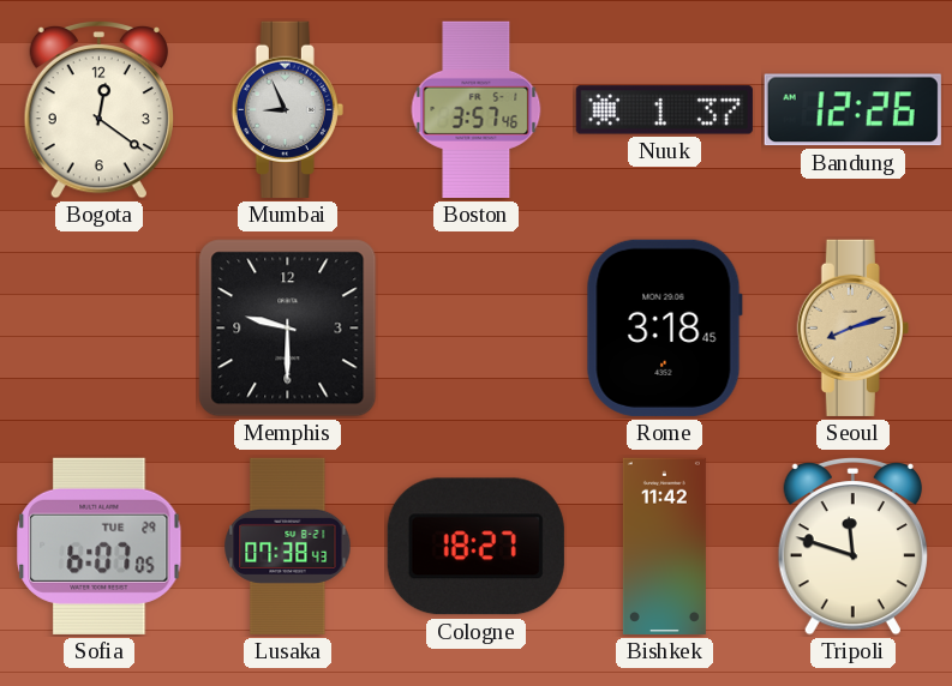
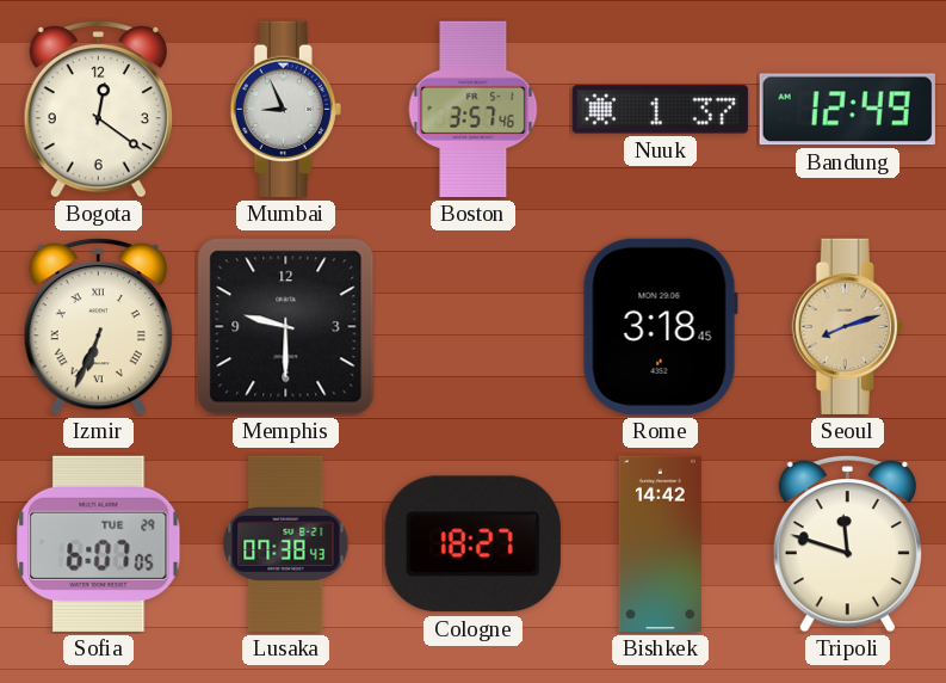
Bandung: 12:26 -> 12:49
Izmir: none -> 6:34
Bishkek: 11:42 -> 14:42
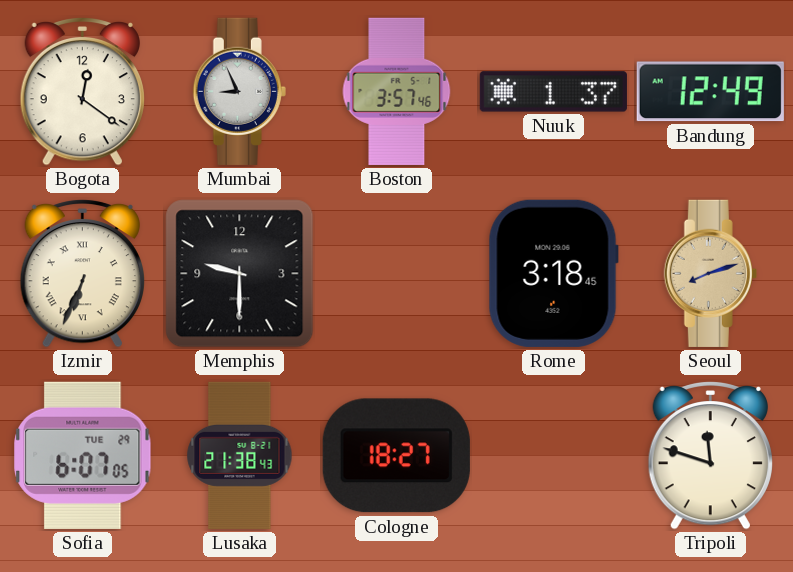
Lusaka: 07:38 -> 21:38
Bishkek: 14:42 -> none
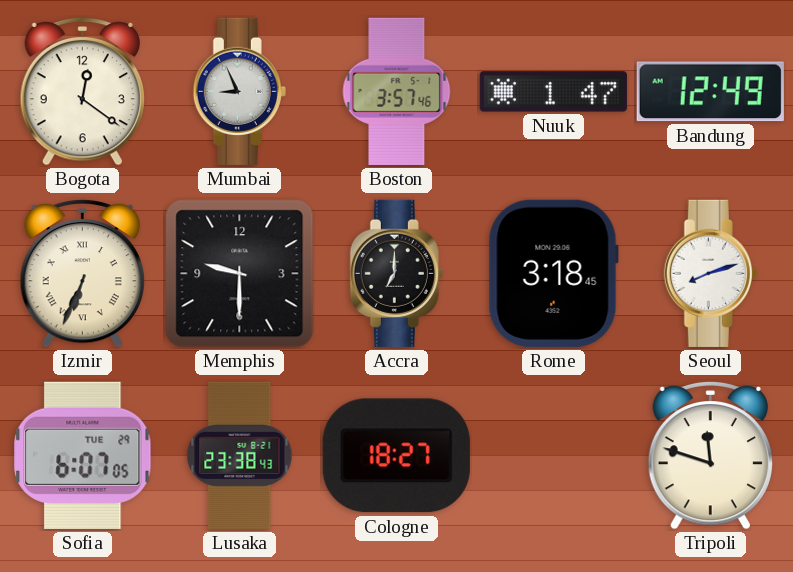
Nuuk: 1:37 -> 1:47
Accra: none -> 7:00
Seoul dial: champagne -> white
Lusaka: 21:38 -> 23:38
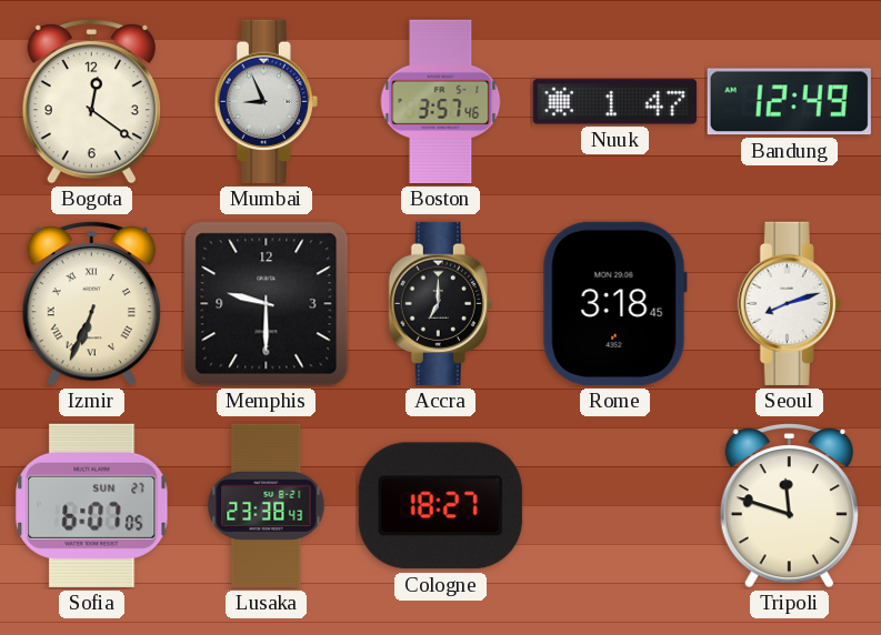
Sofia date: TUE 29 -> SUN 27
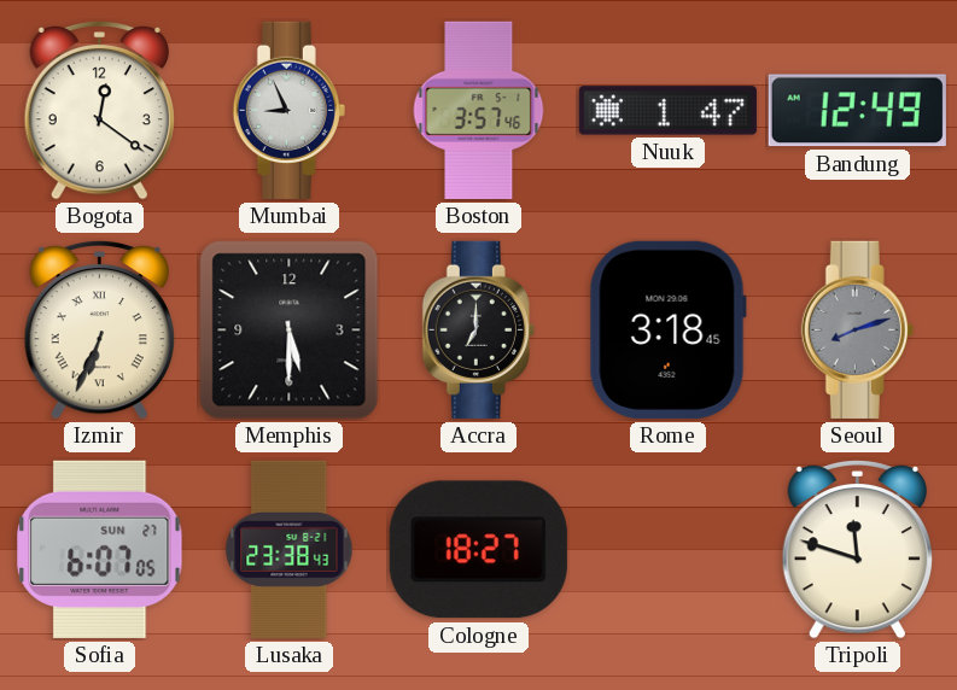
Memphis: 9:30 -> 5:30
Seoul dial: white -> grey
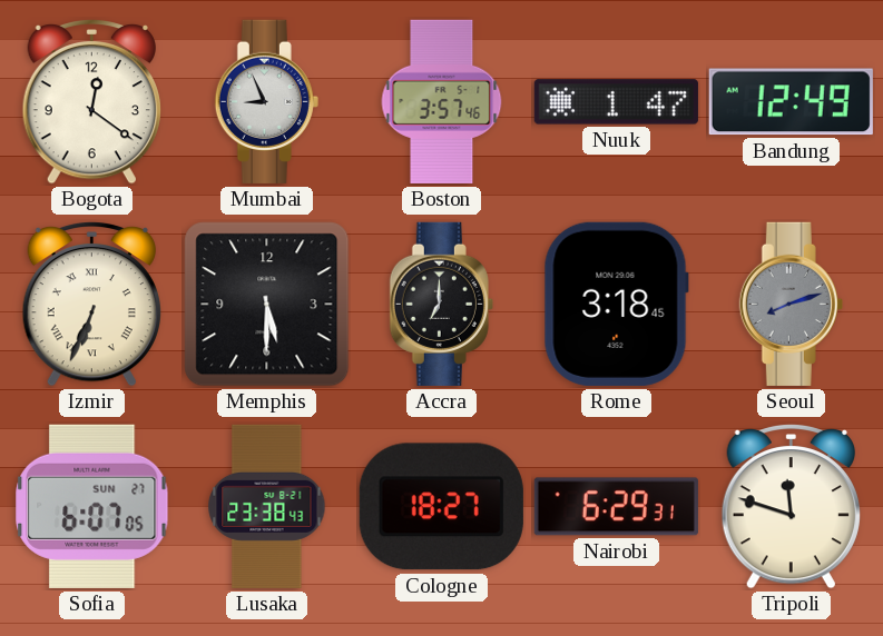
Nairobi: none -> 6:29
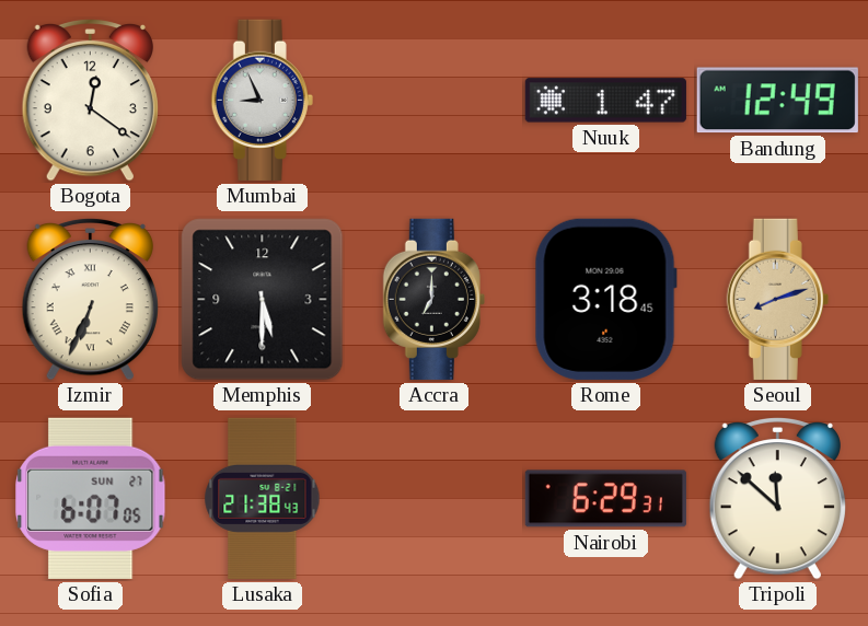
Boston: 3:57 -> none
Seoul dial: grey -> champagne
Lusaka: 23:38 -> 21:38
Cologne: 18:27 -> none
Tripoli: 11:48 -> 11:52
